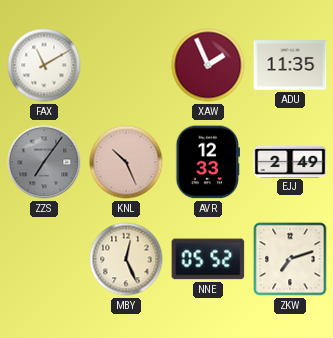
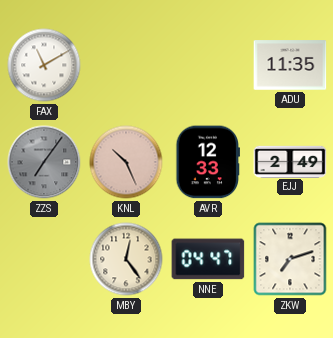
XAW: 1:56 -> none
MBY: 12:26 -> 12:24
NNE: 05:52 -> 04:47
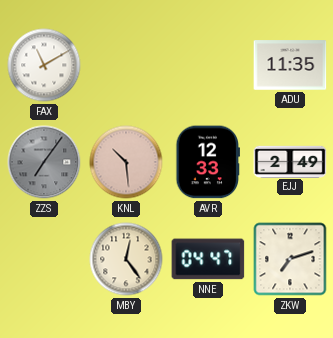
KNL: 10:26 -> 10:29
